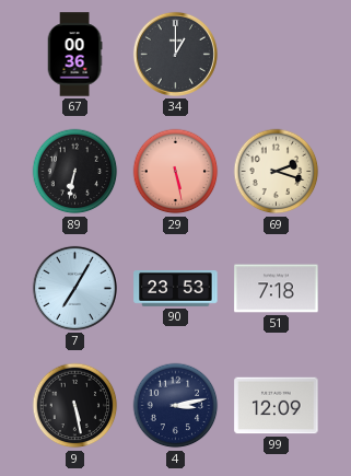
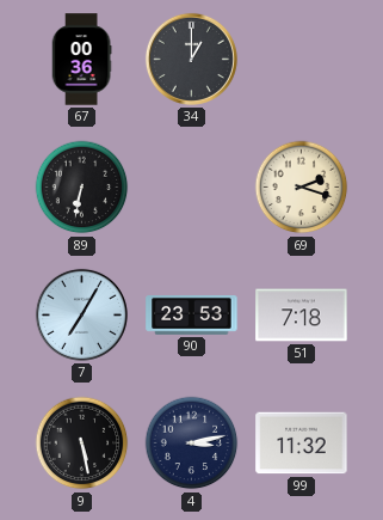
29: 5:28 -> none
99: 12:09 -> 11:32
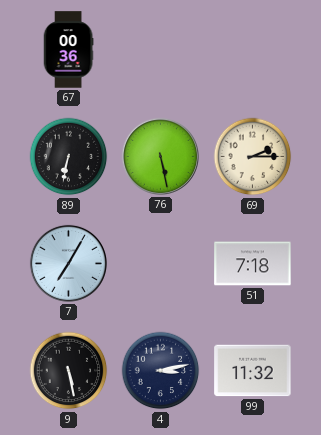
34: 1:00 -> none
76: none -> 5:28
69: 2:18 -> 2:15
90: 23:53 -> none
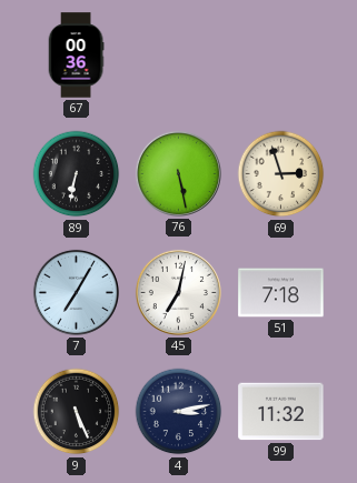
69: 2:15 -> 2:57
45: none -> 7:02
9: 5:28 -> 5:26
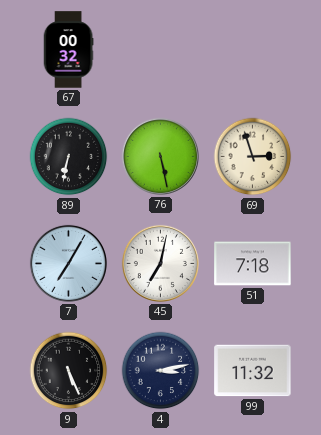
67: 00:36 -> 00:32
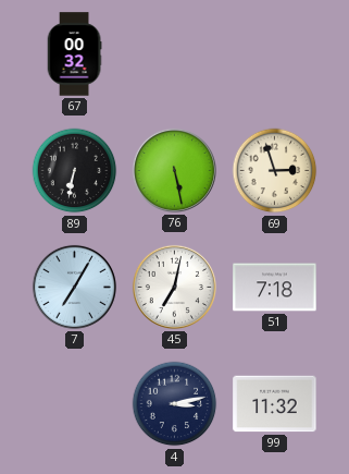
9: 5:26 -> none
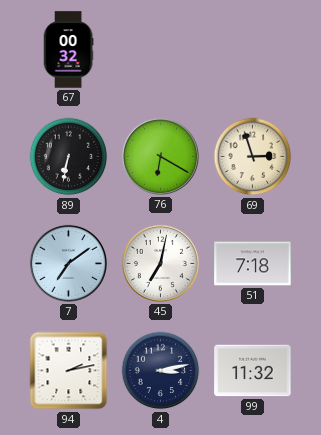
76: 5:28 -> 6:20
7: 7:05 -> 7:09
94: none -> 2:13
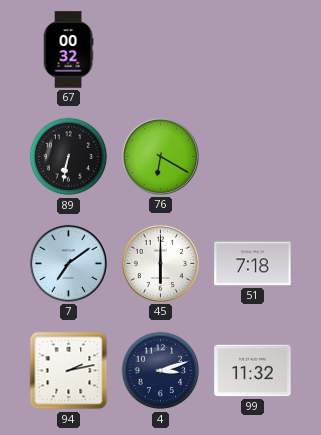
69: 2:57 -> none
45: 7:02 -> 6:00
4: 3:13 -> 3:12
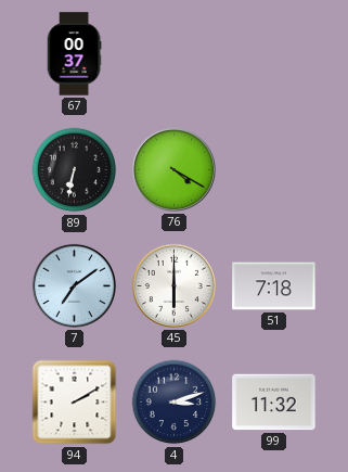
67: 00:32 -> 00:37
76: 6:20 -> 4:20
94: 2:13 -> 2:10
